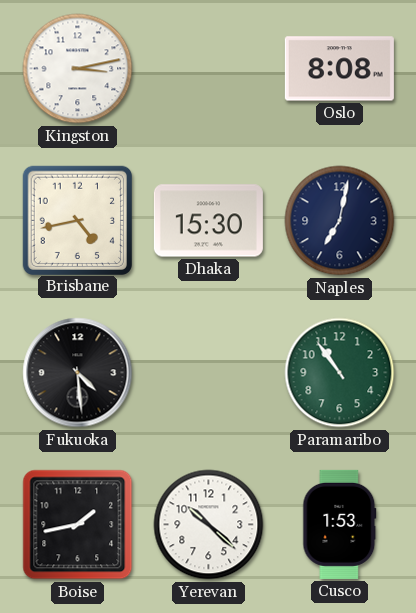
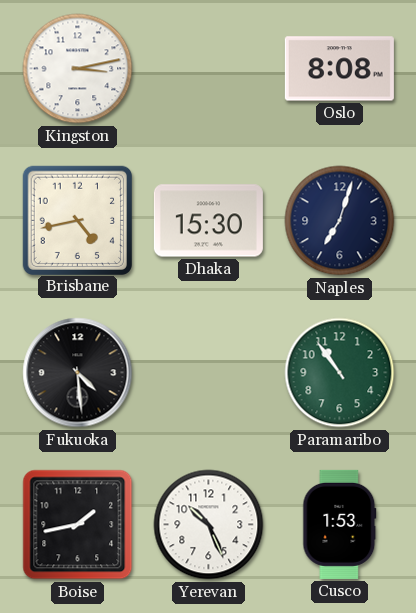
Naples: 7:02 -> 7:03
Yerevan: 10:22 -> 10:26
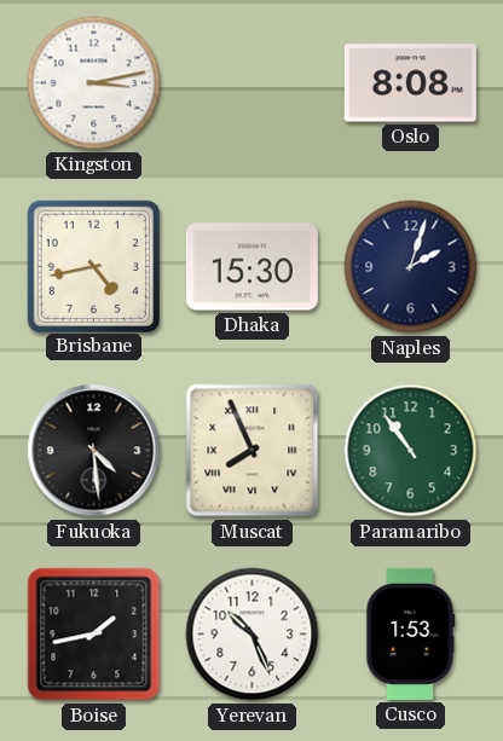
Naples: 7:03 -> 2:03
Muscat: none -> 7:56
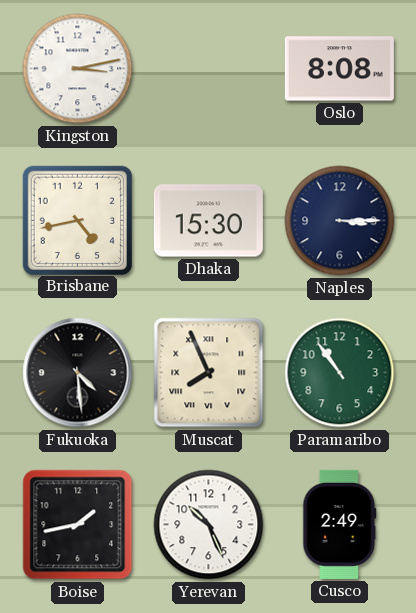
Naples: 2:03 -> 3:15
Cusco: 1:53 -> 2:49
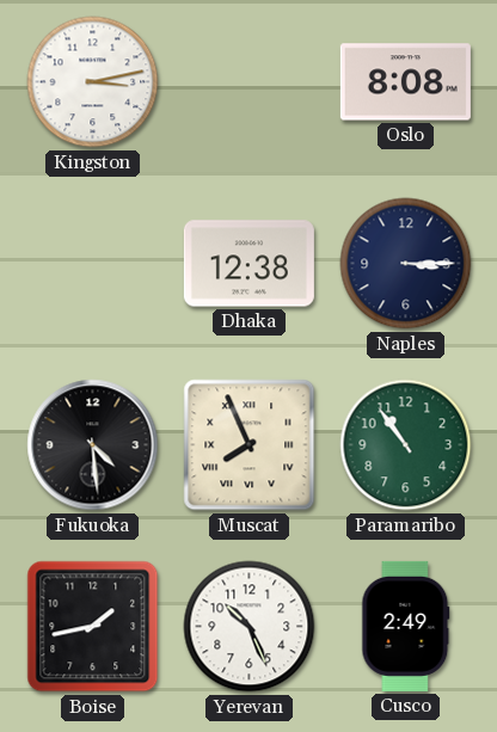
Brisbane: 4:43 -> none
Dhaka: 15:30 -> 12:38
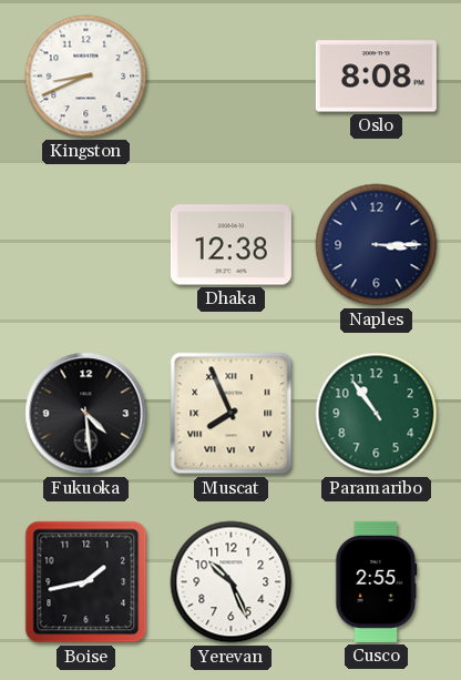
Kingston: 3:13 -> 8:41
Cusco: 2:49 -> 2:55
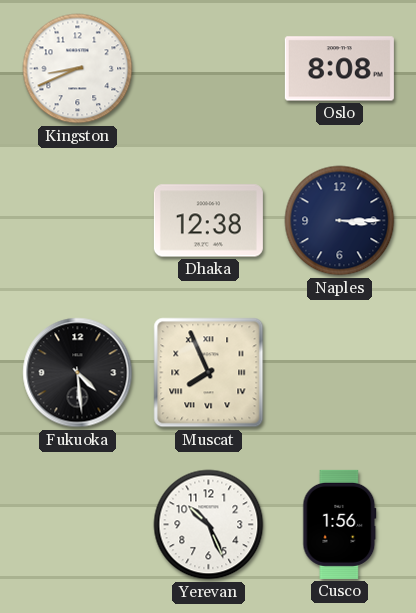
Paramaribo: 10:54 -> none
Boise: 1:43 -> none
Cusco: 2:55 -> 1:56
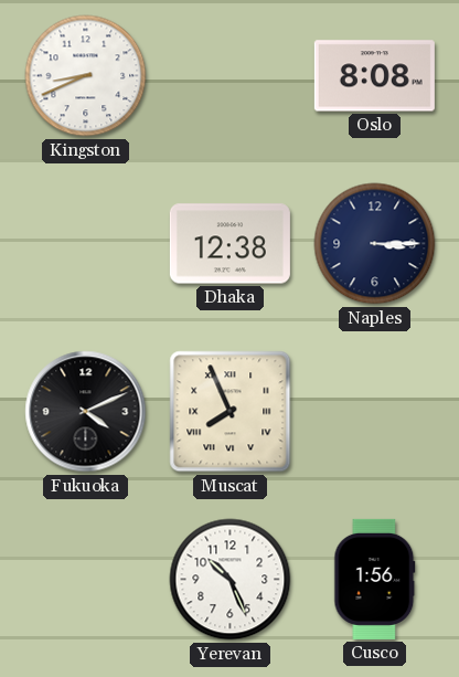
Fukuoka: 4:29 -> 4:11
